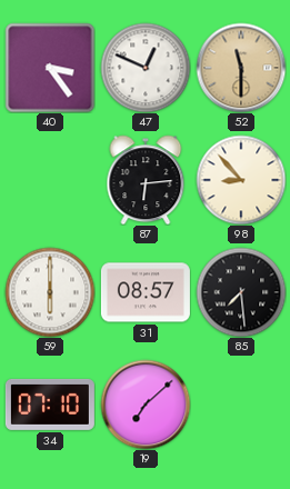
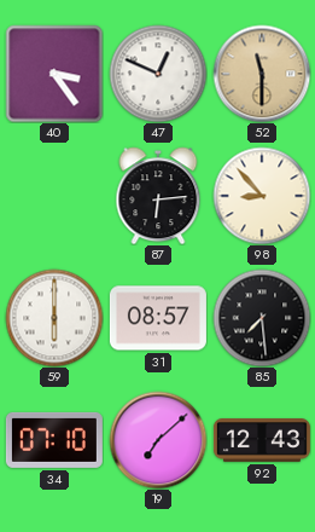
92: none -> 12:43
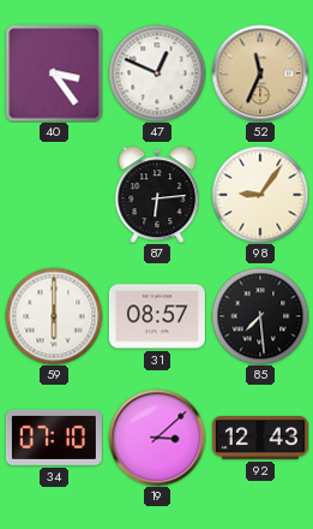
52: 11:30 -> 11:34
98: 8:53 -> 9:06
19: 7:08 -> 3:08
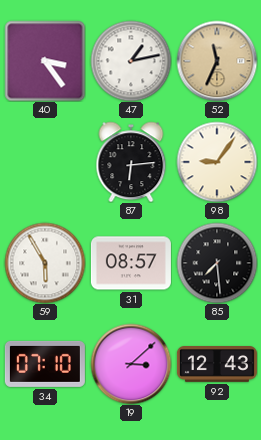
47: 12:49 -> 1:13
59: 6:00 -> 5:55
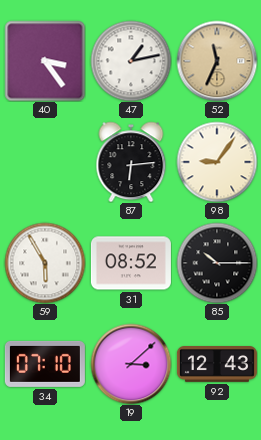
31: 08:57 -> 08:52
85: 7:29 -> 10:15
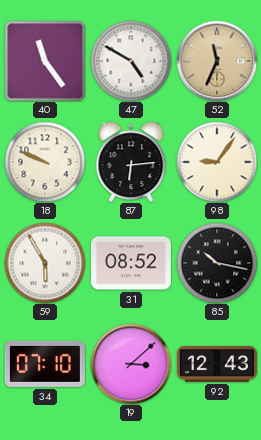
40: 3:24 -> 11:24
47: 1:13 -> 4:50
18: none -> 9:49
85: 10:15 -> 10:17
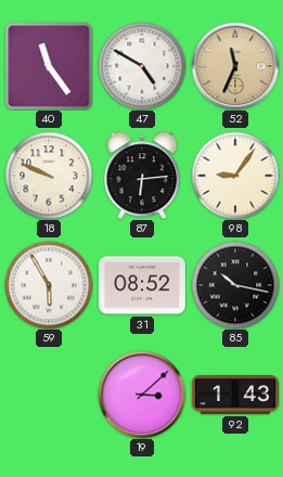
34: 07:10 -> none
92: 12:43 -> 1:43
